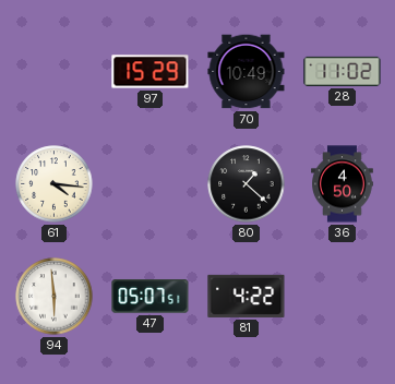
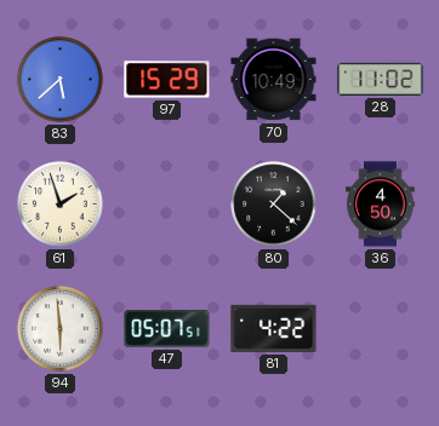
83: none -> 5:38
61: 4:16 -> 1:57
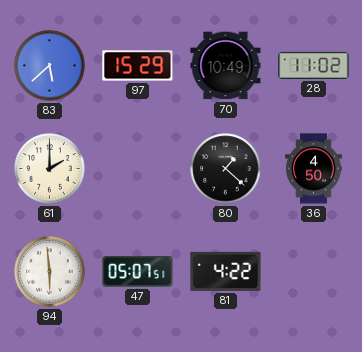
61: 1:57 -> 2:00
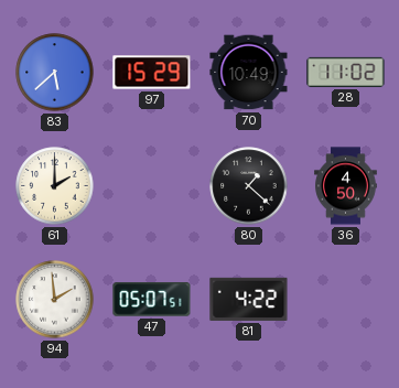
94: 5:59 -> 1:59
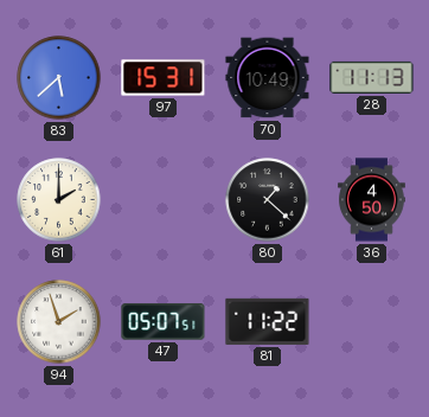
97: 15:29 -> 15:31
28: 11:02 -> 11:13
94: 1:59 -> 1:57
81: 4:22 -> 11:22
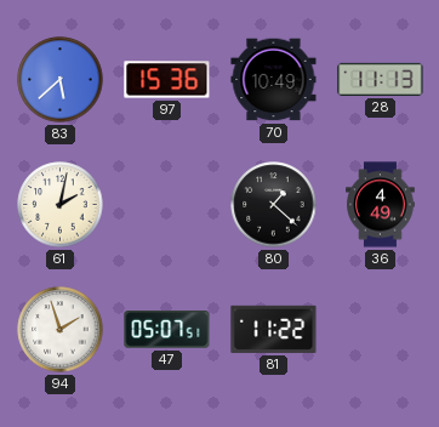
97: 15:31 -> 15:36
61: 2:00 -> 2:02
36: 4:50 -> 4:49
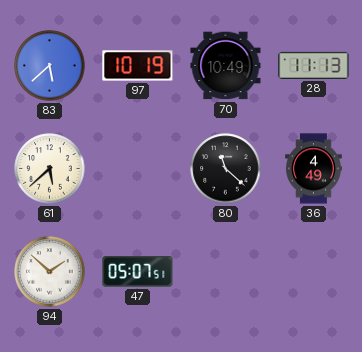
97: 15:36 -> 10:19
61: 2:02 -> 5:38
80: 1:22 -> 11:22
94: 1:57 -> 1:52
81: 11:22 -> none
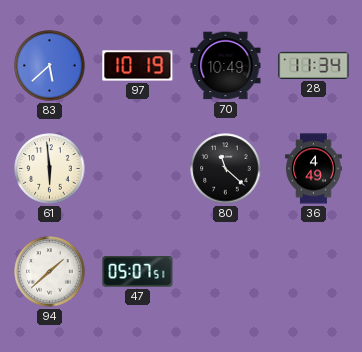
28: 11:13 -> 11:34
61: 5:38 -> 5:59
94: 1:52 -> 1:38
